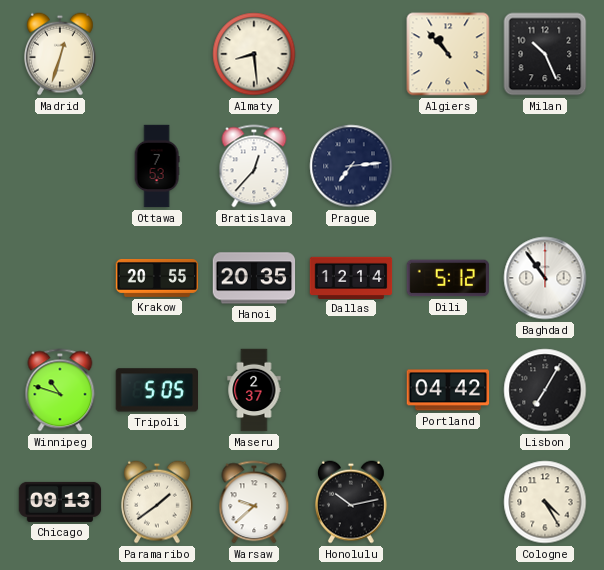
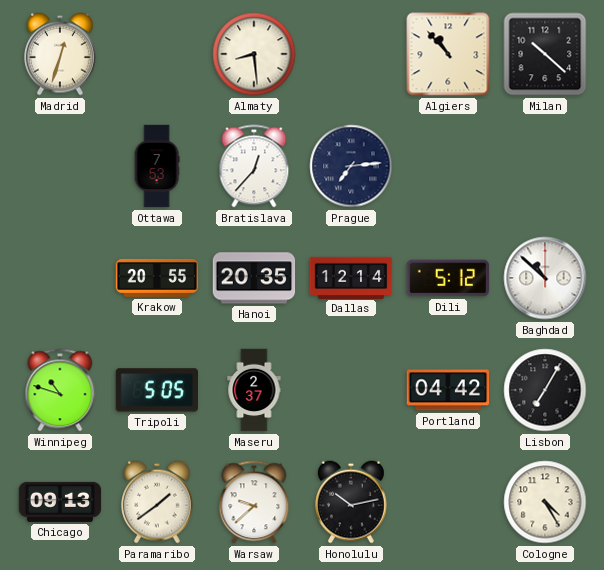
Milan: 10:26 -> 10:22
Baghdad: 10:54 -> 10:52
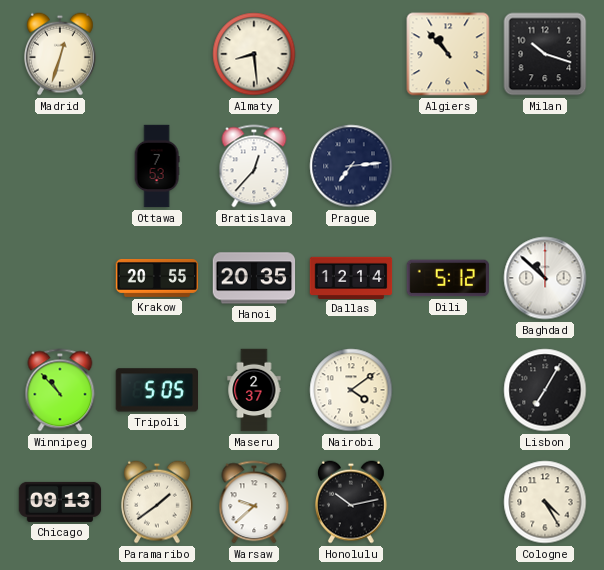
Milan: 10:22 -> 10:18
Winnipeg: 10:48 -> 10:53
Nairobi: none -> 4:09
Portland: 04:42 -> none
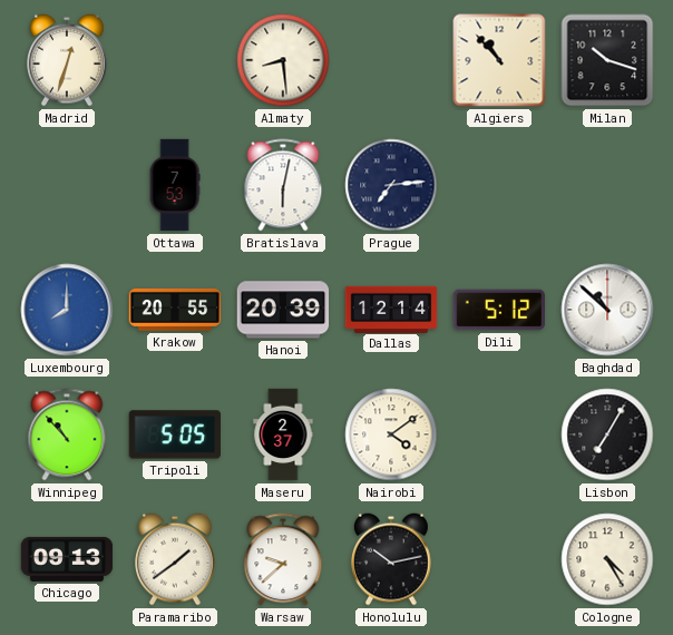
Bratislava: 12:37 -> 6:02
Luxembourg: none -> 8:00
Hanoi: 20:35 -> 20:39
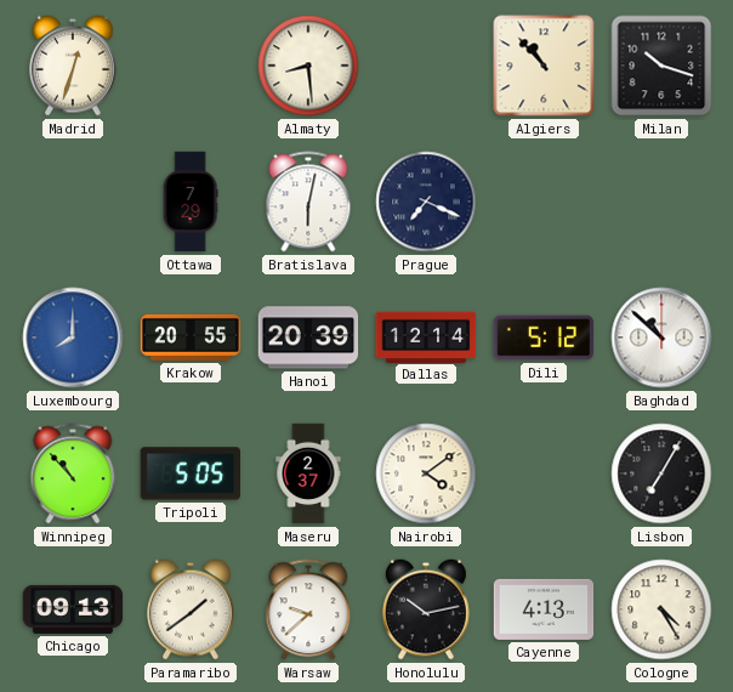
Ottawa: 7:53 -> 7:29
Prague: 7:14 -> 7:19
Cayenne: none -> 4:13
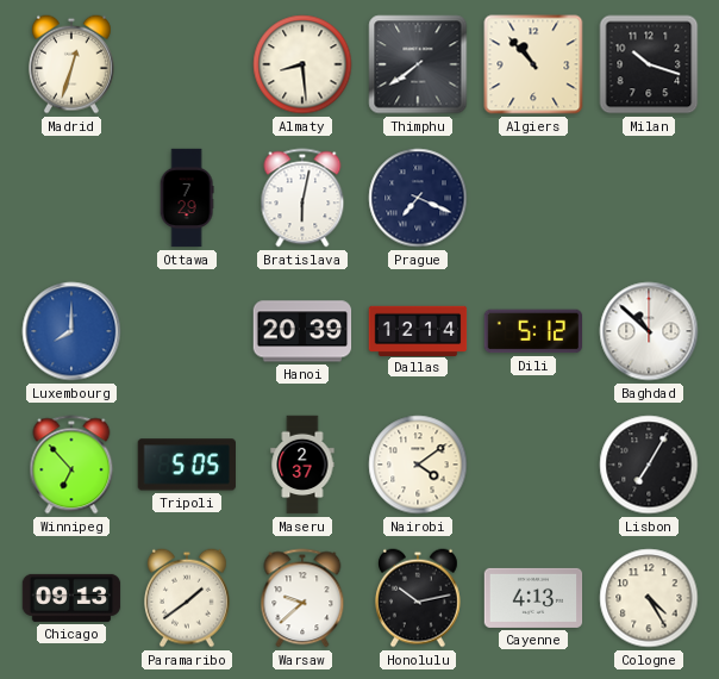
Thimphu: none -> 7:39
Krakow: 20:55 -> none
Winnipeg: 10:53 -> 6:53
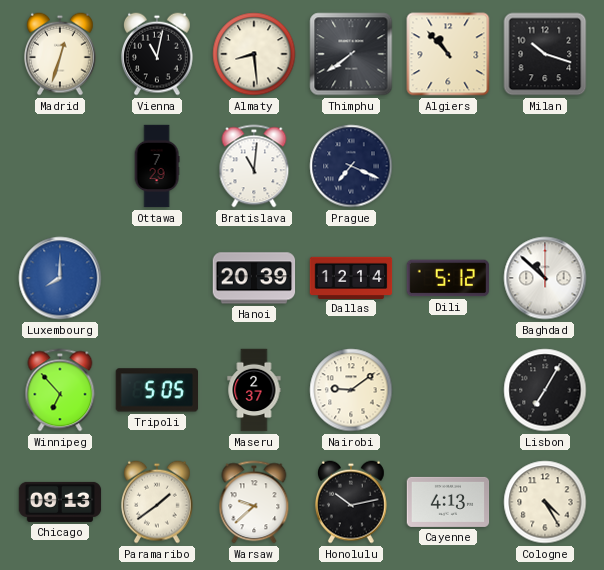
Vienna: none -> 11:02
Bratislava: 6:02 -> 11:01
Nairobi: 4:09 -> 9:09
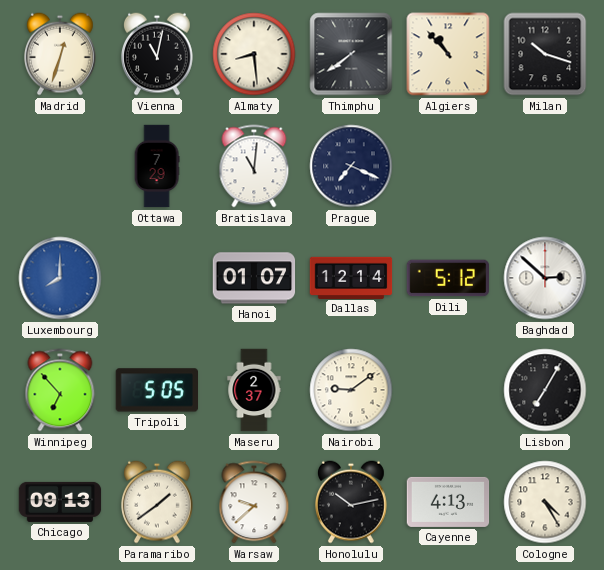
Hanoi: 20:39 -> 01:07
Baghdad: 10:52 -> 2:52
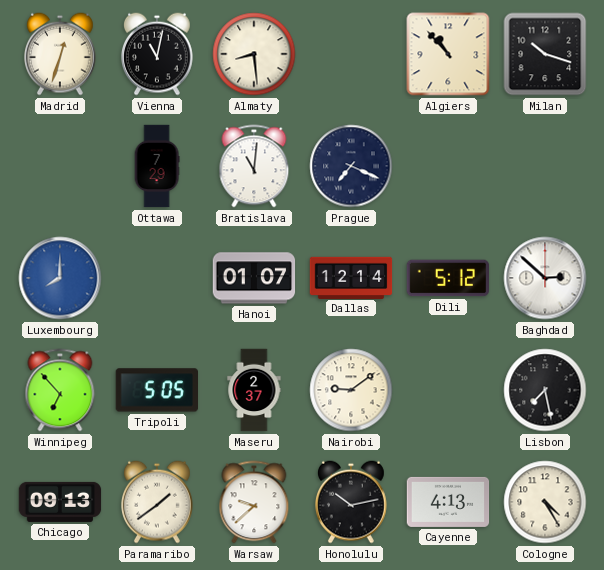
Thimphu: 7:39 -> none
Lisbon: 7:05 -> 7:28
